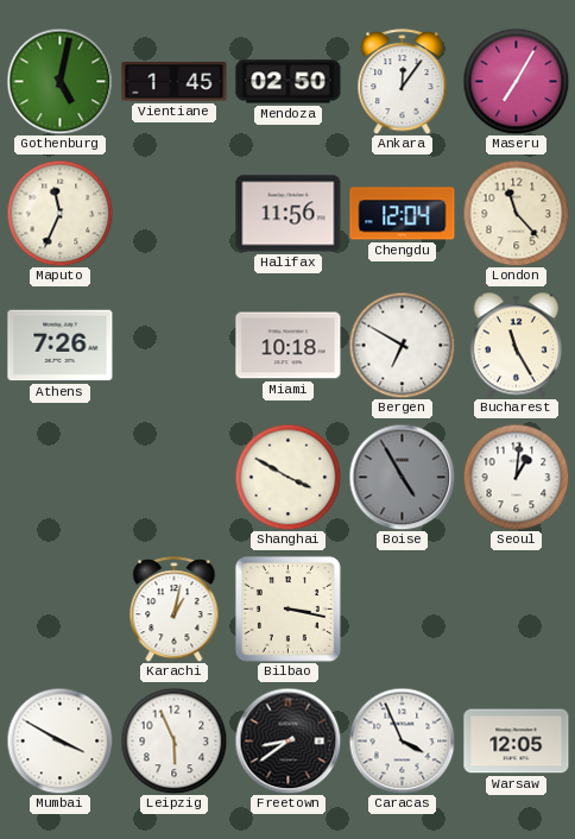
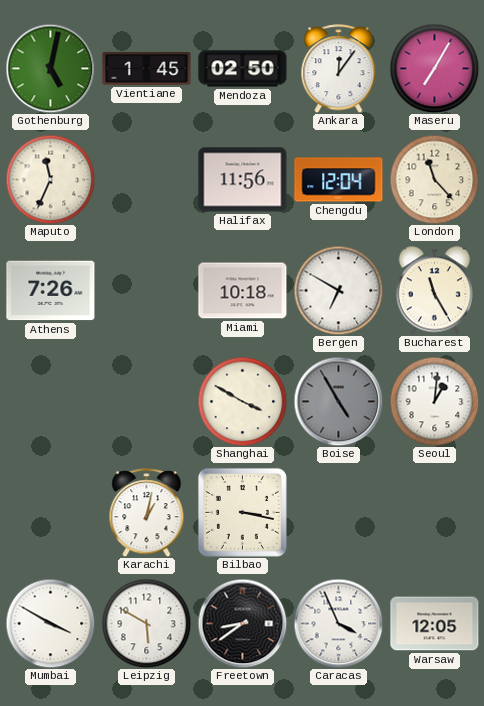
Leipzig: 5:56 -> 5:50
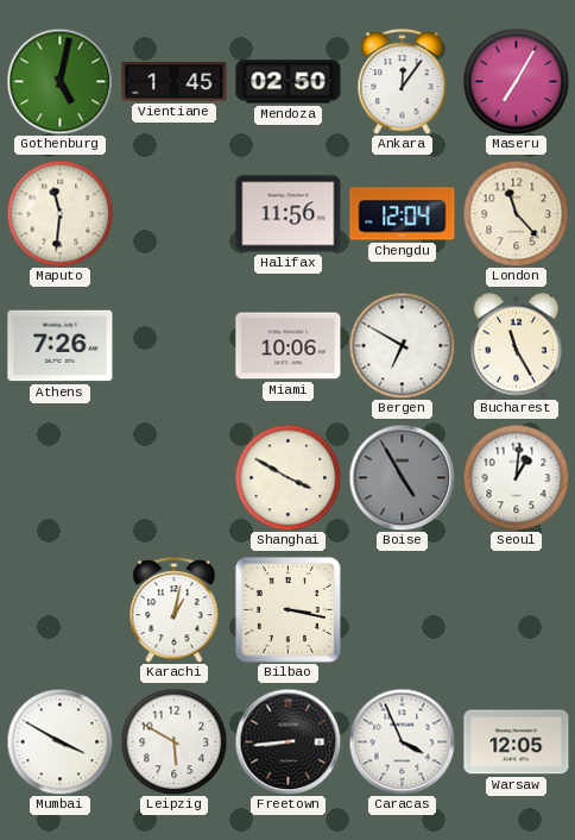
Maputo: 11:34 -> 11:31
Miami: 10:18 -> 10:06
Freetown: 8:39 -> 8:44
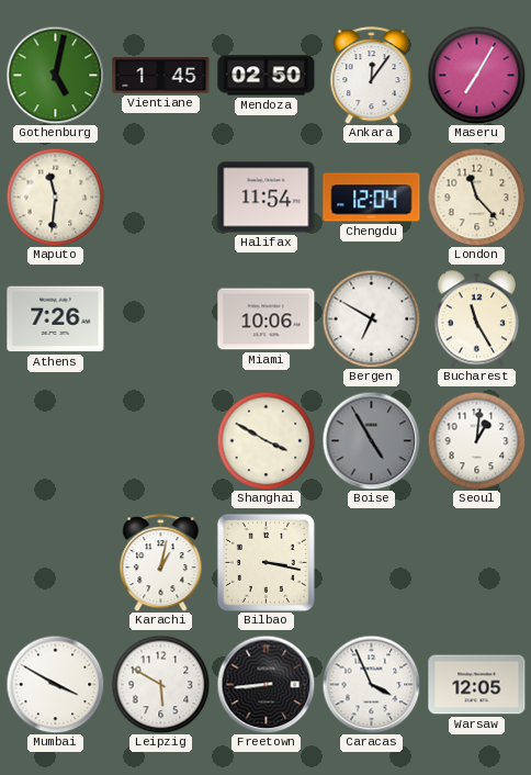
Halifax: 11:56 -> 11:54
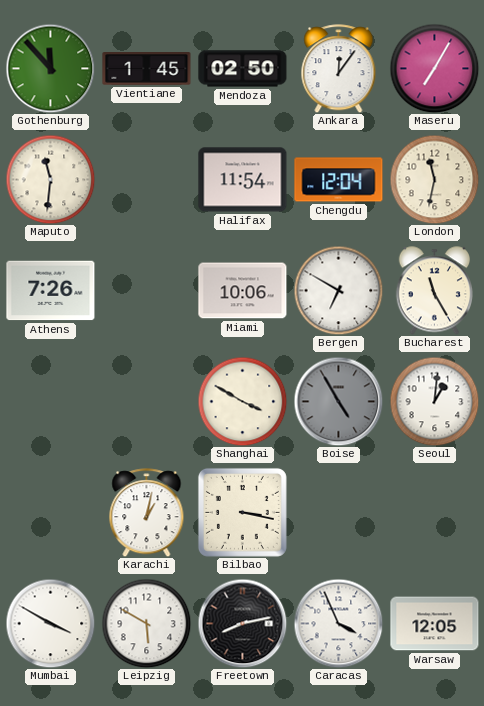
Gothenburg: 5:02 -> 11:53
London: 11:23 -> 11:32
Freetown: 8:44 -> 8:13
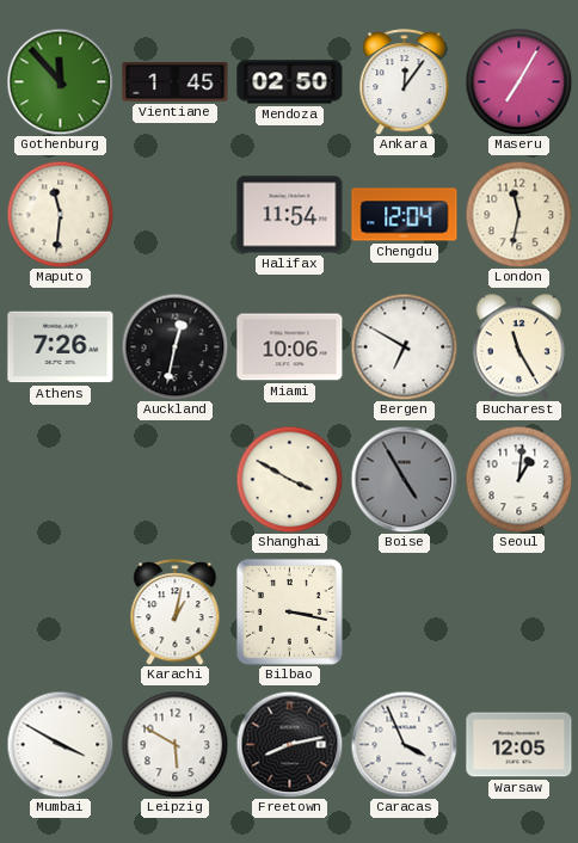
Auckland: none -> 12:32
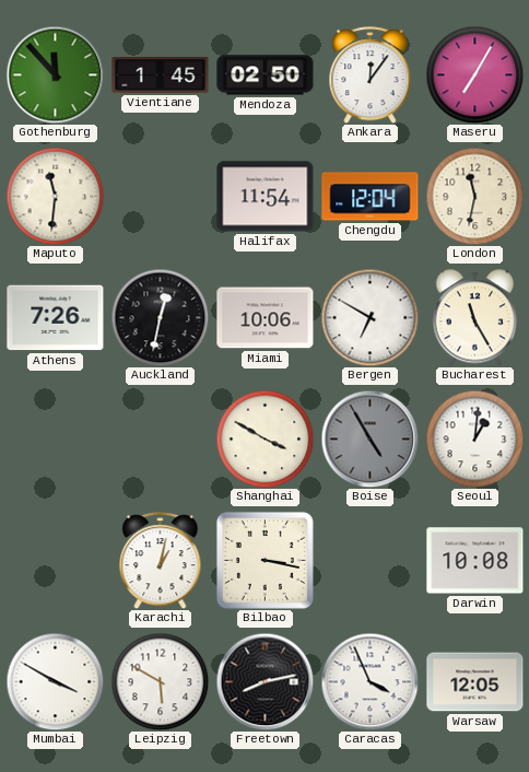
Darwin: none -> 10:08
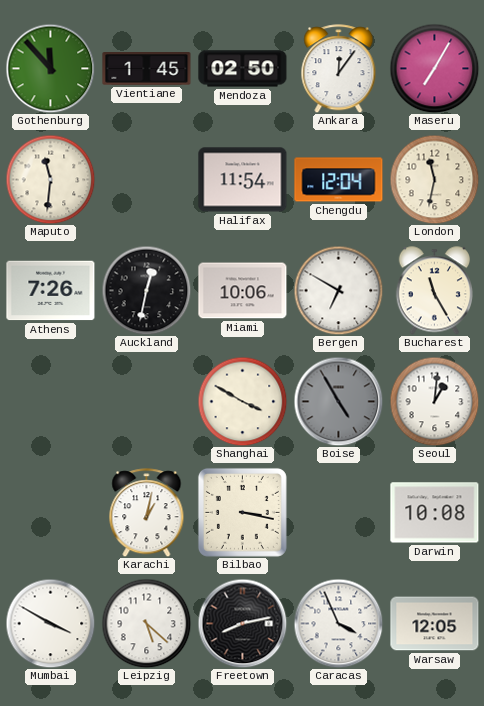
Leipzig: 5:50 -> 5:22
